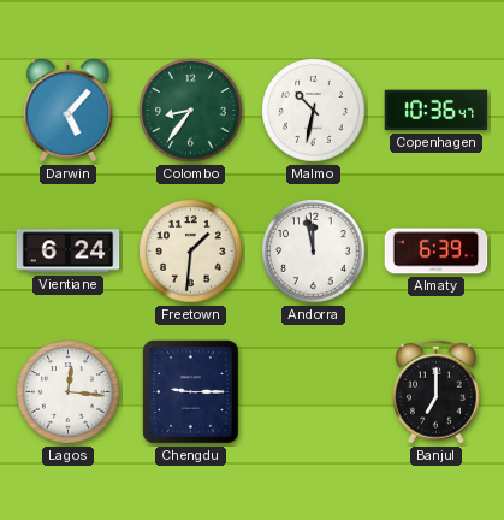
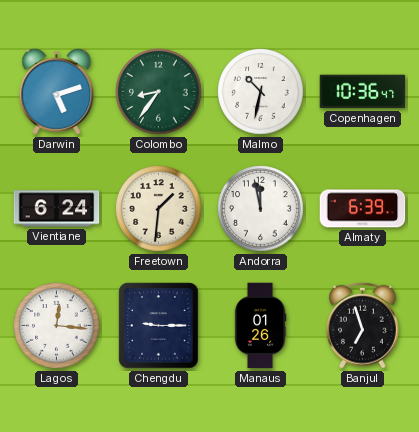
Darwin: 5:07 -> 5:12
Manaus: none -> 01:26
Banjul: 7:00 -> 6:57
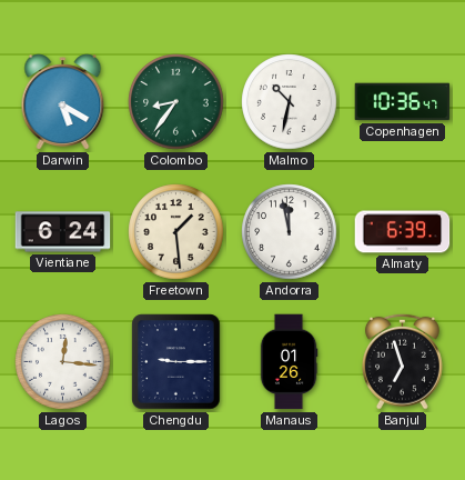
Darwin: 5:12 -> 5:20
Freetown: 1:31 -> 1:29
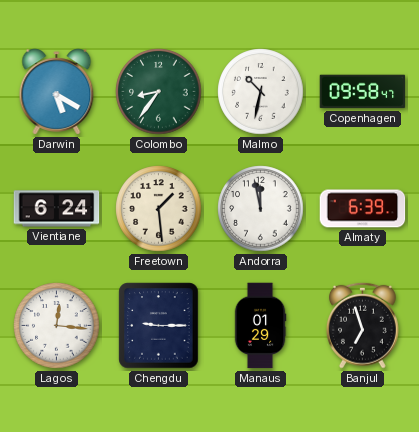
Copenhagen: 10:36 -> 09:58
Manaus: 01:26 -> 01:29
